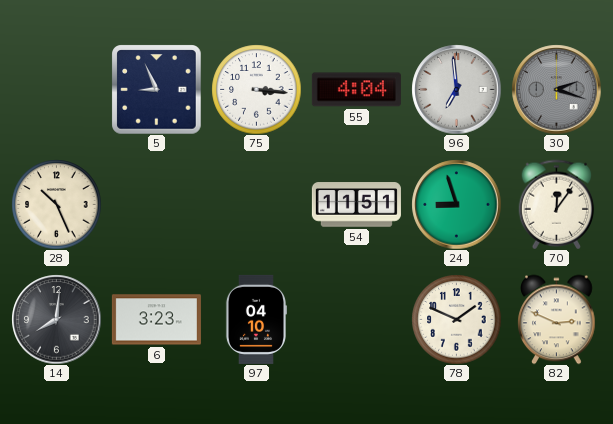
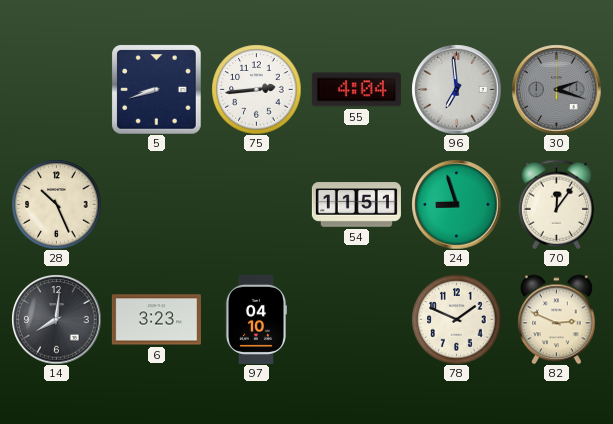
5: 8:56 -> 8:42
75: 3:16 -> 2:44
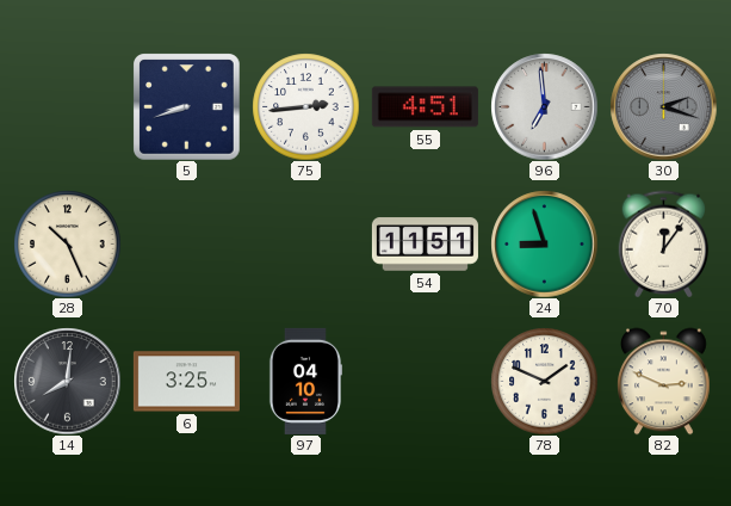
55: 4:04 -> 4:51
6: 3:23 -> 3:25
